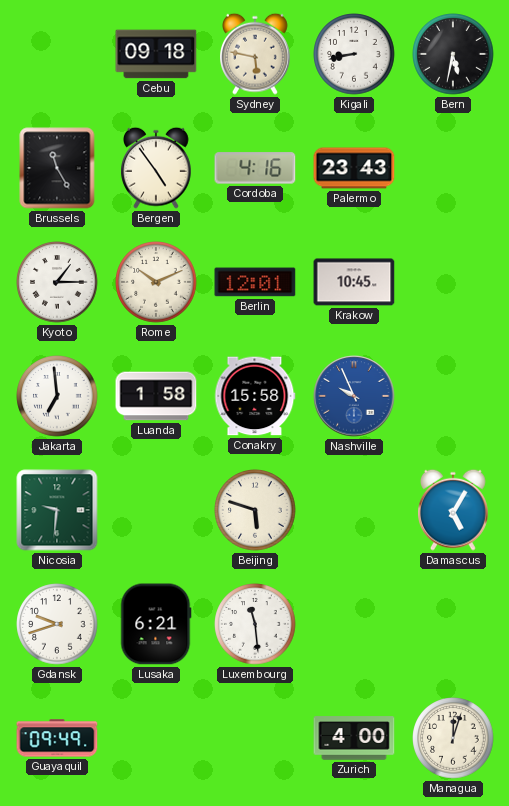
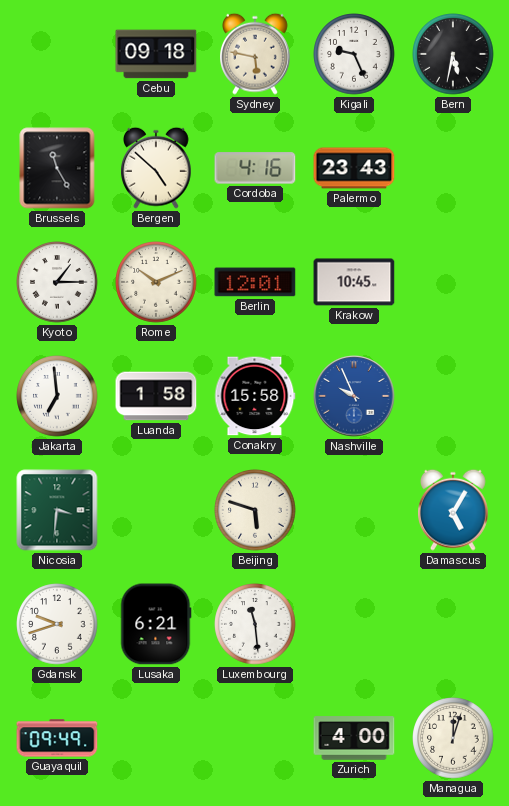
Kigali: 8:43 -> 9:26
Bergen: 4:54 -> 4:52
Nicosia: 9:31 -> 3:31
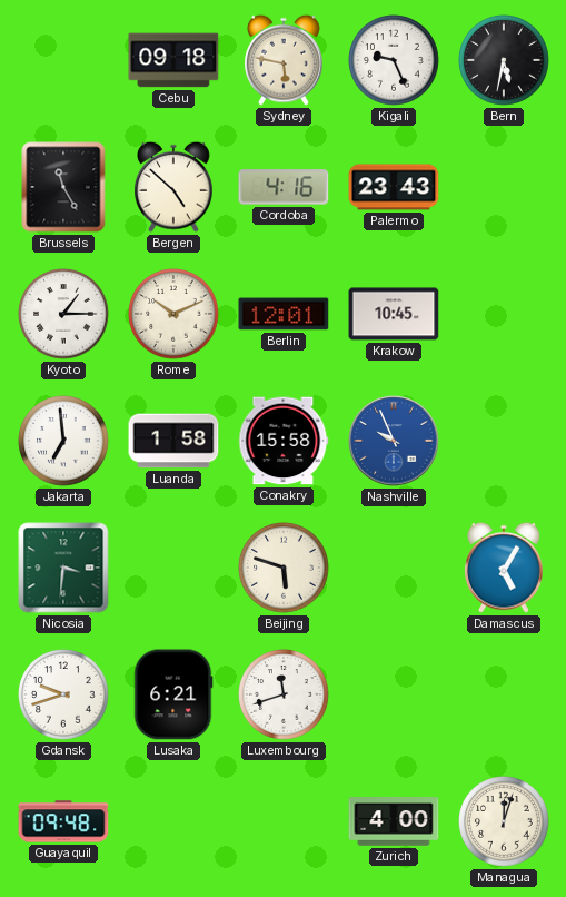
Luxembourg: 11:29 -> 11:42
Guayaquil: 09:49 -> 09:48
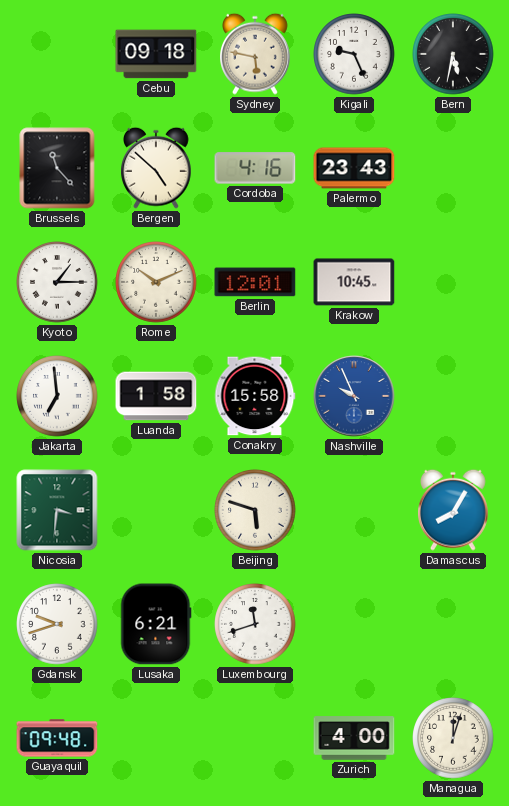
Brussels: 11:25 -> 11:23
Damascus: 5:05 -> 8:05
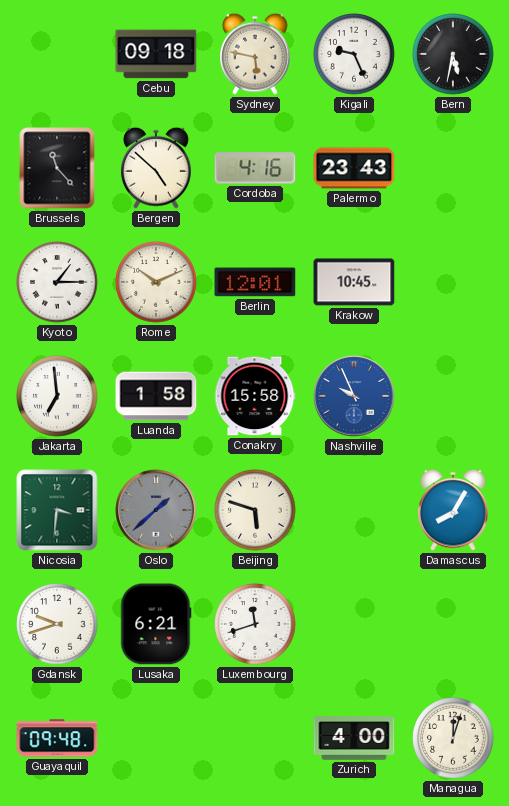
Oslo: none -> 1:38
